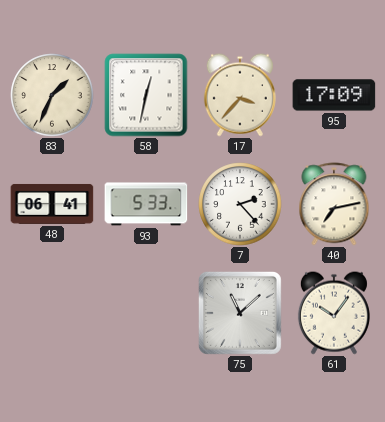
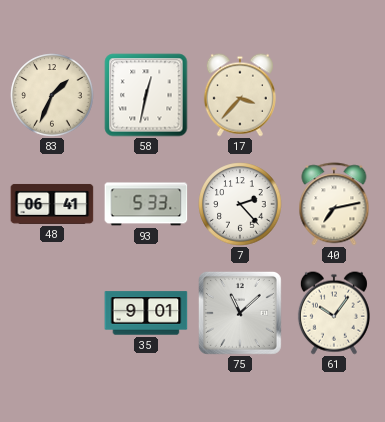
95: 17:09 -> none
35: none -> 9:01
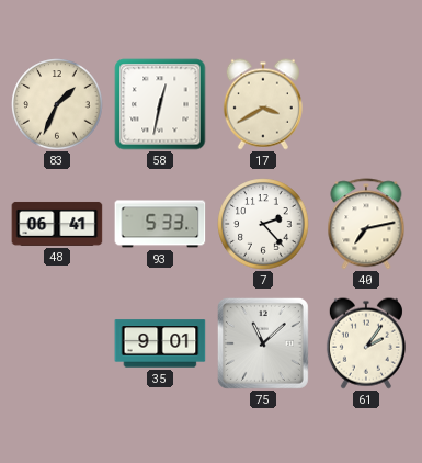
17: 3:37 -> 3:40
61: 10:06 -> 2:06
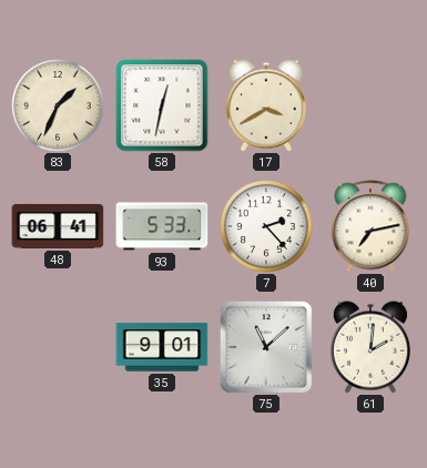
61: 2:06 -> 2:01
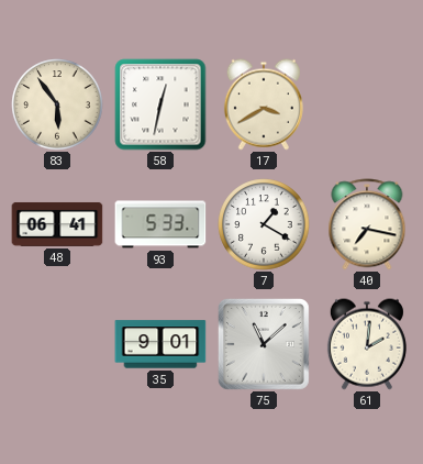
83: 1:34 -> 5:54
7: 2:23 -> 1:20
40: 7:13 -> 7:17
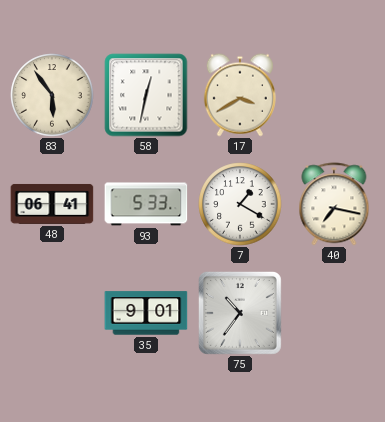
75: 11:08 -> 10:36
61: 2:01 -> none
